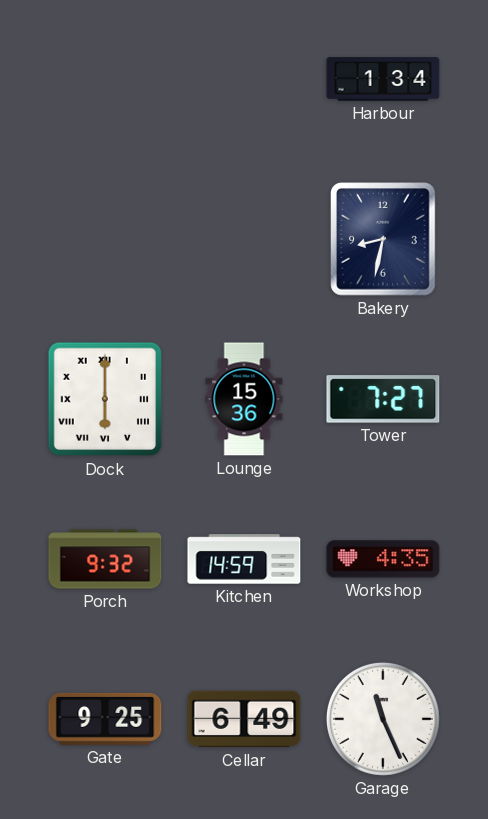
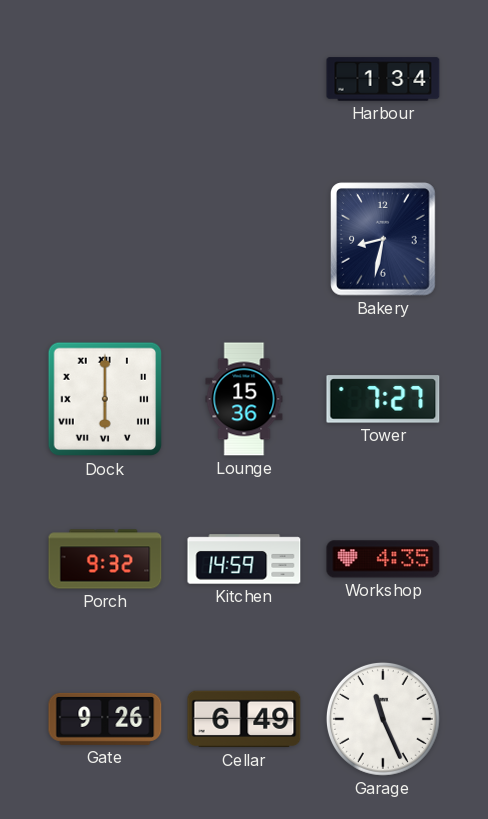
Gate: 9:25 -> 9:26
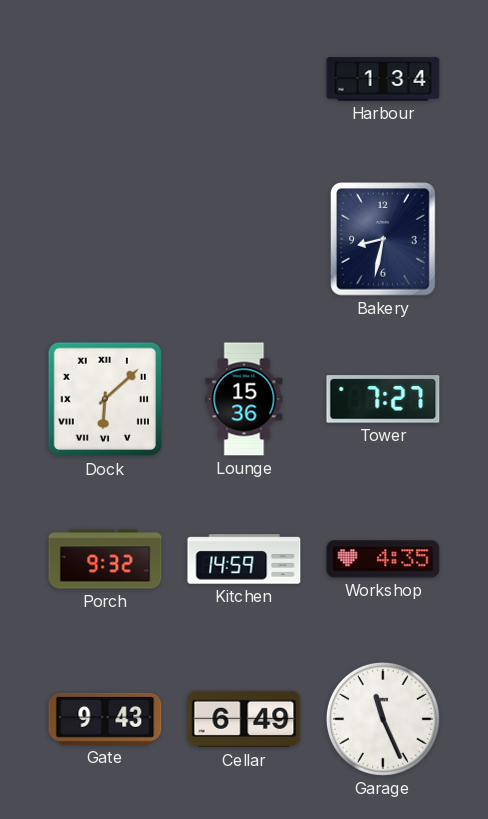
Dock: 6:00 -> 6:08
Gate: 9:26 -> 9:43
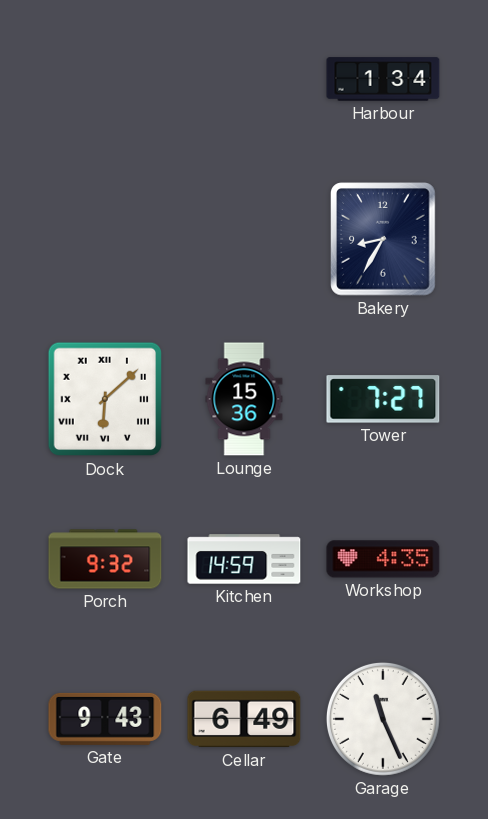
Bakery: 8:32 -> 8:35
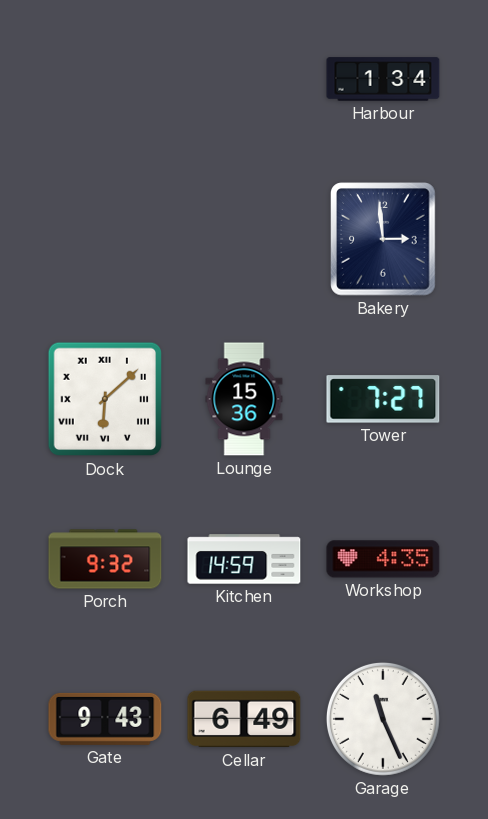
Bakery: 8:35 -> 2:59
